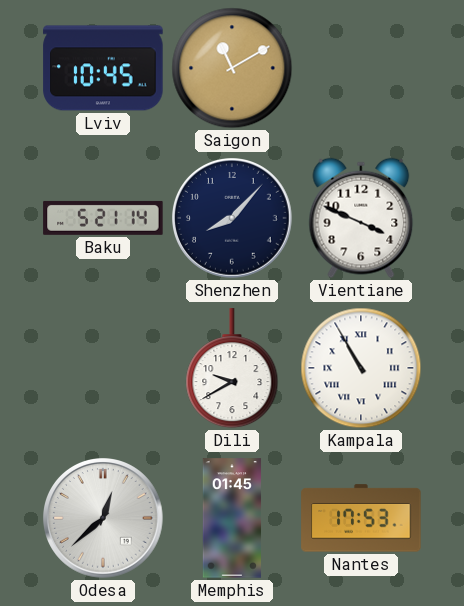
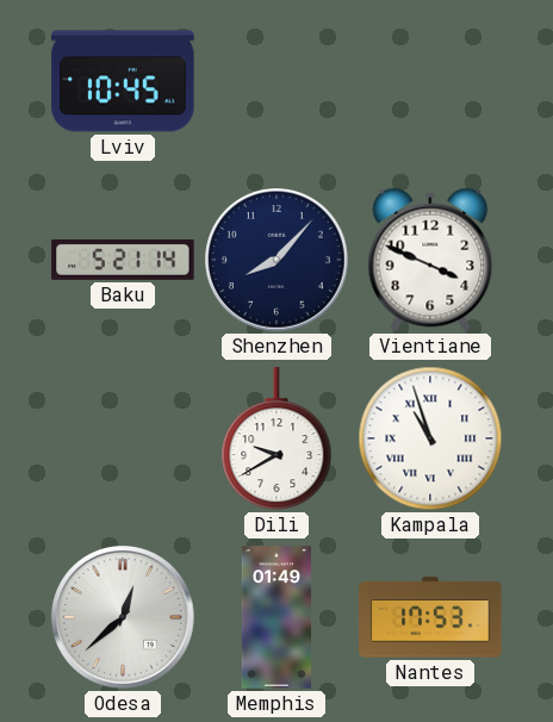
Saigon: 11:10 -> none
Kampala: 10:55 -> 10:57
Memphis: 01:45 -> 01:49
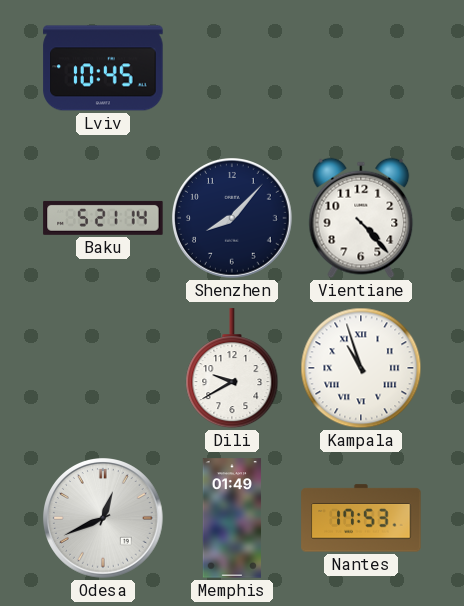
Vientiane: 3:49 -> 4:23
Odesa: 12:38 -> 12:41
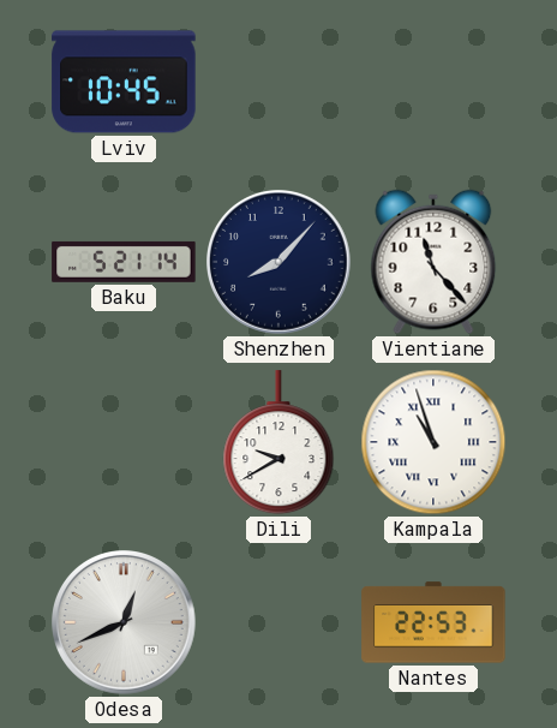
Vientiane: 4:23 -> 11:23
Memphis: 01:49 -> none
Nantes: 17:53 -> 22:53
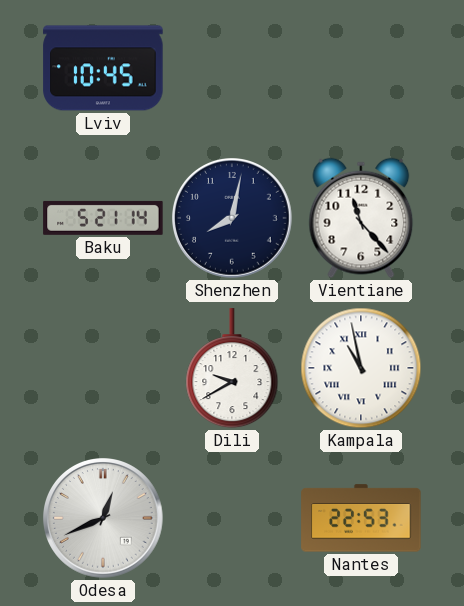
Shenzhen: 8:07 -> 8:02
Kampala: 10:57 -> 10:58
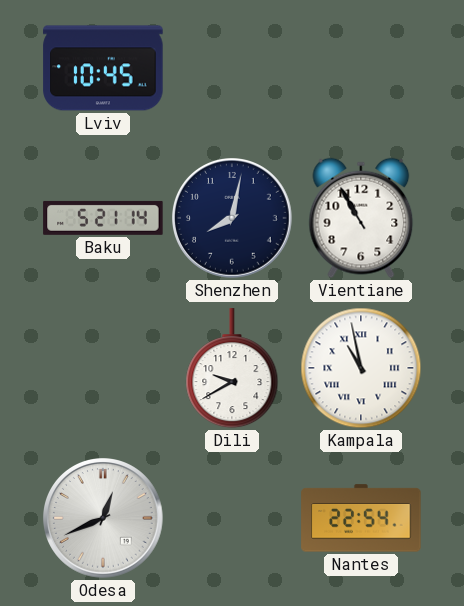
Vientiane: 11:23 -> 10:55
Nantes: 22:53 -> 22:54
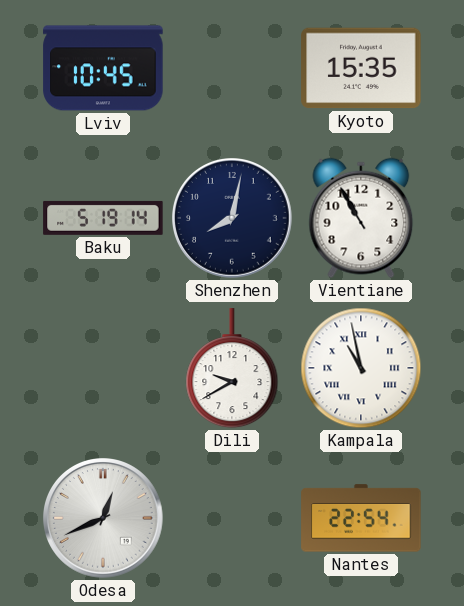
Kyoto: none -> 15:35
Baku: 5:21 -> 5:19
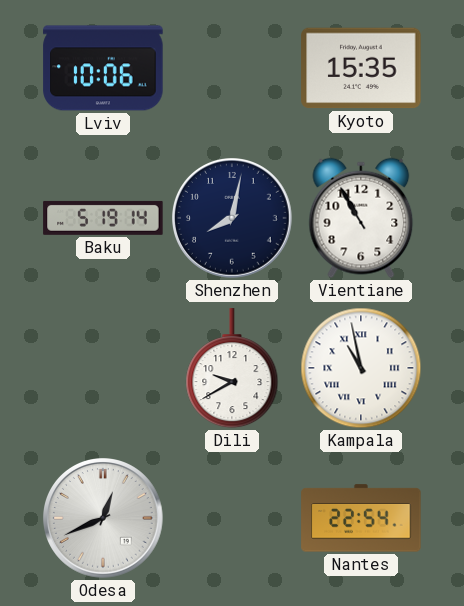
Lviv: 10:45 -> 10:06
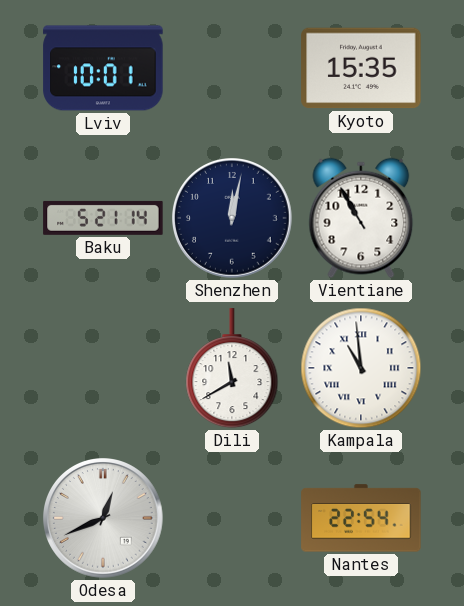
Lviv: 10:06 -> 10:01
Baku: 5:19 -> 5:21
Shenzhen: 8:02 -> 12:02
Dili: 9:40 -> 11:40
Kampala: 10:58 -> 10:59
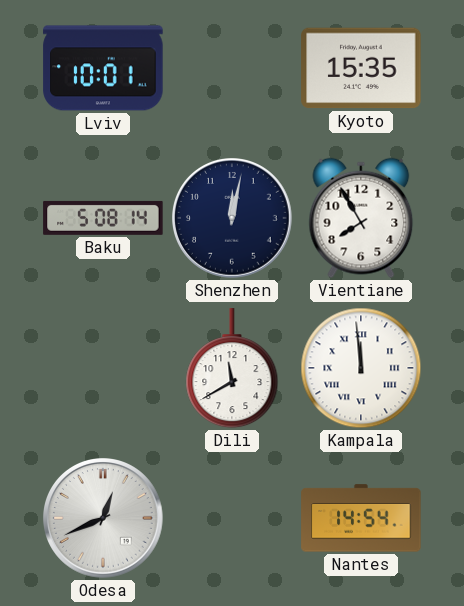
Baku: 5:21 -> 5:08
Vientiane: 10:55 -> 7:55
Kampala: 10:59 -> 11:59
Nantes: 22:54 -> 14:54
